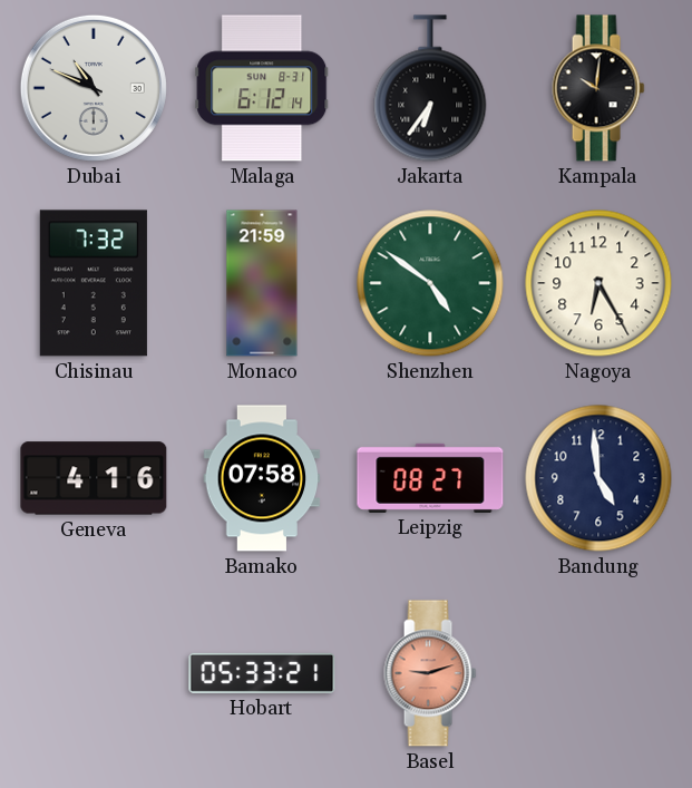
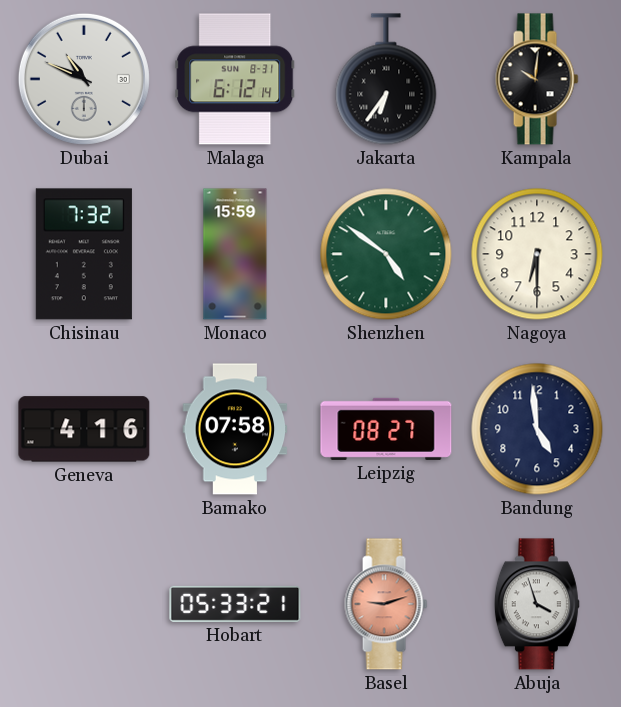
Monaco: 21:59 -> 15:59
Nagoya: 6:25 -> 6:30
Abuja: none -> 3:57
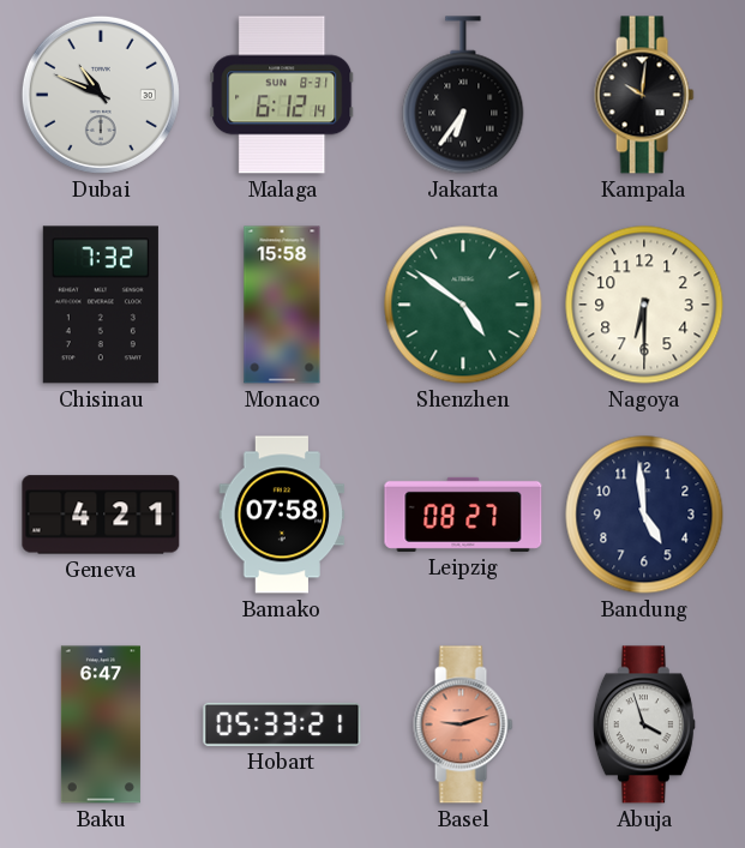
Monaco: 15:59 -> 15:58
Geneva: 4:16 -> 4:21
Baku: none -> 6:47
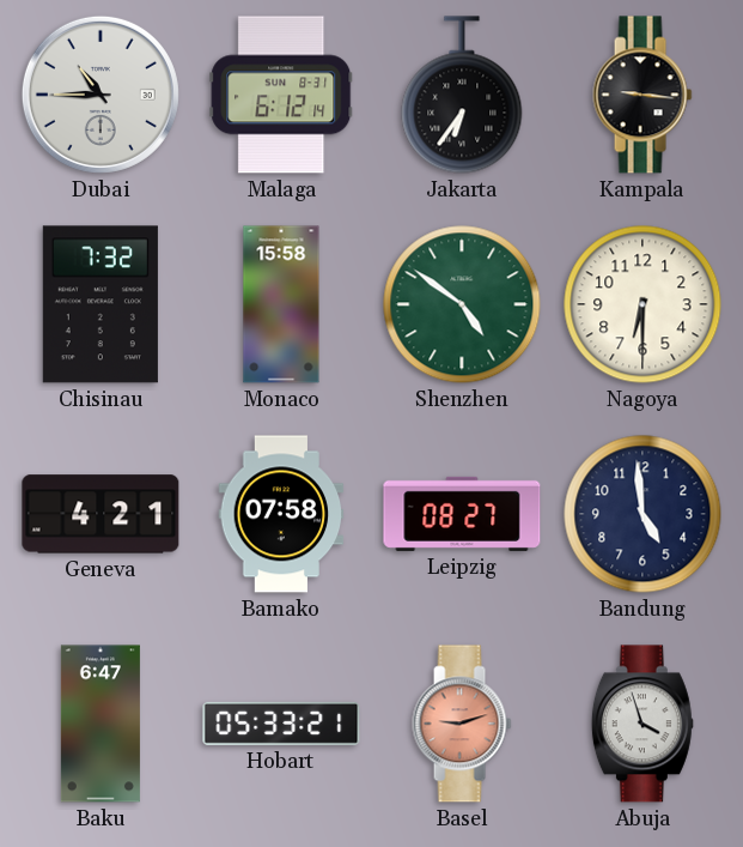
Dubai: 10:49 -> 10:45
Kampala: 10:01 -> 9:16
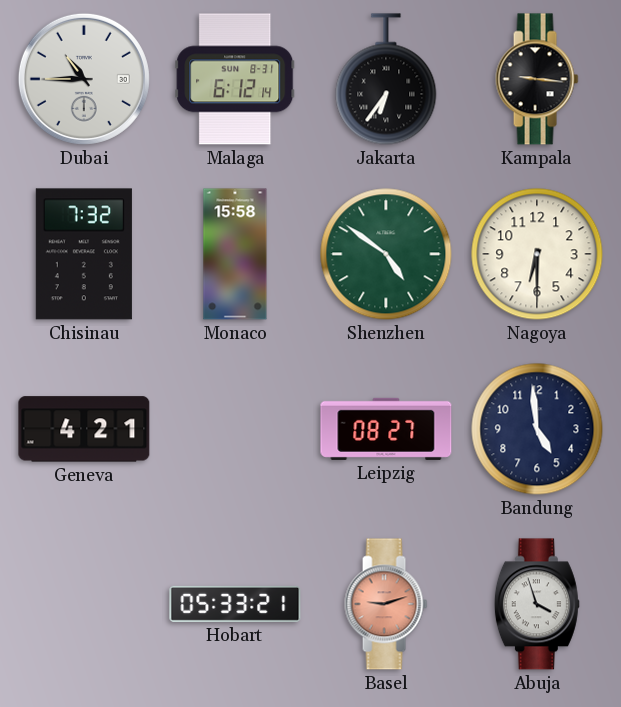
Bamako: 07:58 -> none
Baku: 6:47 -> none
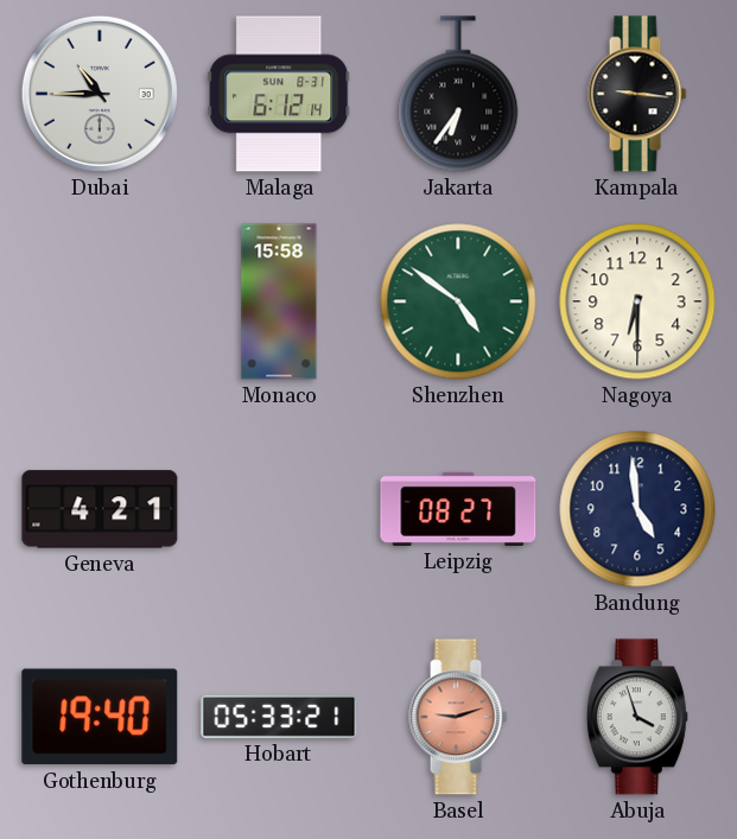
Chisinau: 7:32 -> none
Gothenburg: none -> 19:40
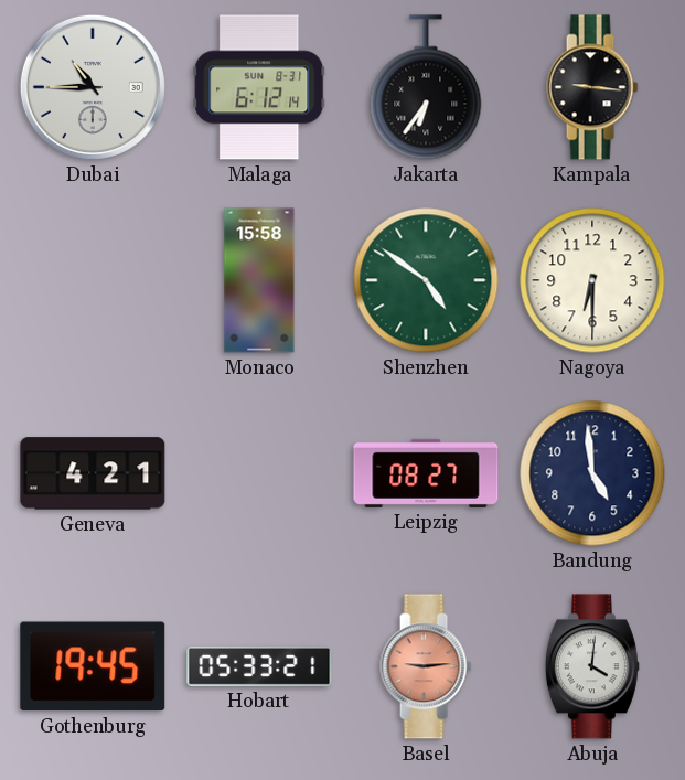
Gothenburg: 19:40 -> 19:45
Basel: 9:12 -> 9:14
Abuja: 3:57 -> 4:01
